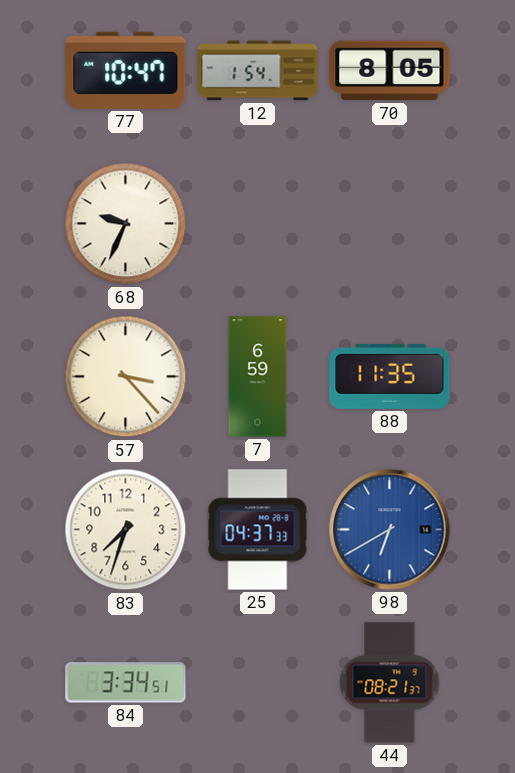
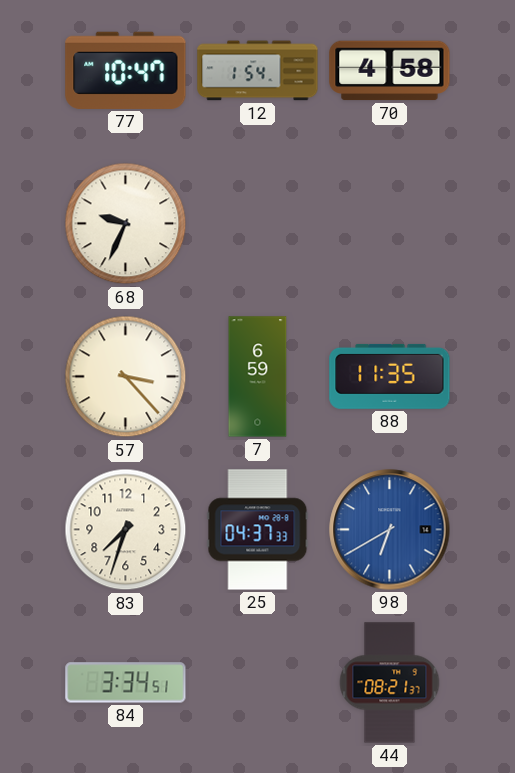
70: 8:05 -> 4:58
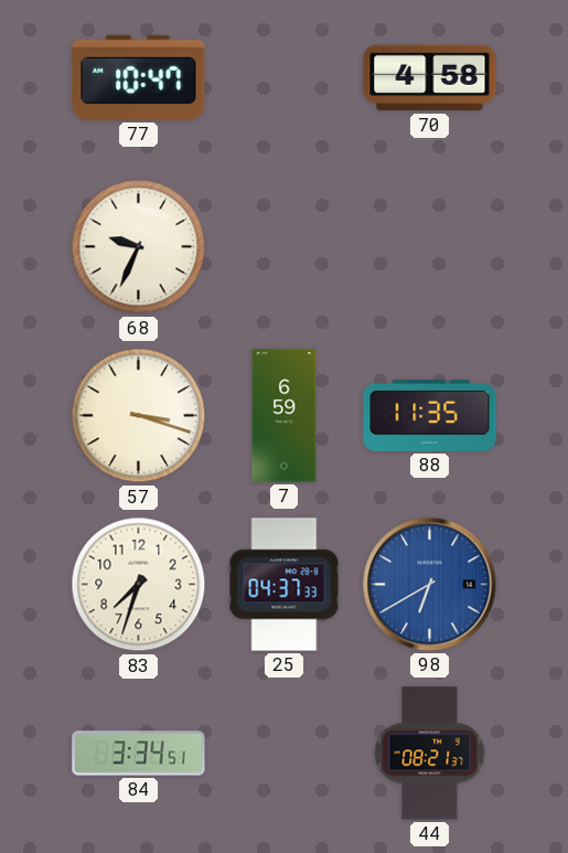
12: 1:54 -> none
57: 3:23 -> 3:18
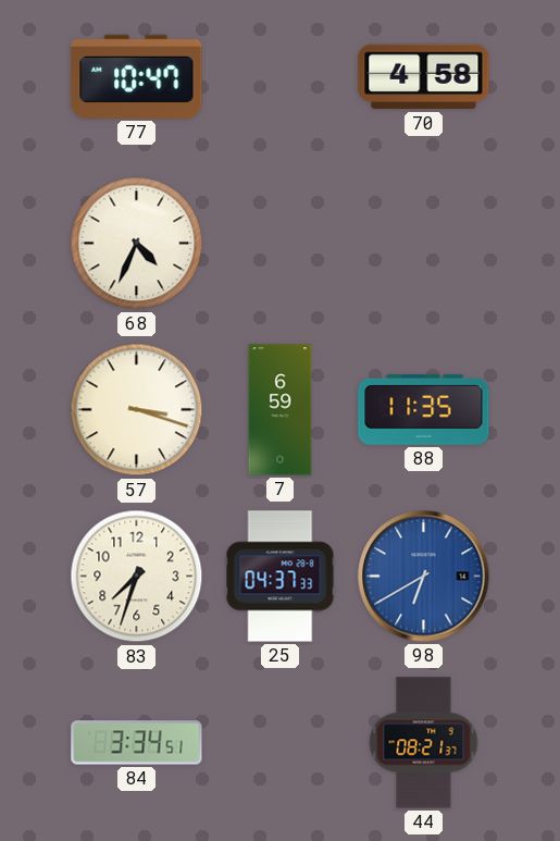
68: 9:34 -> 4:34
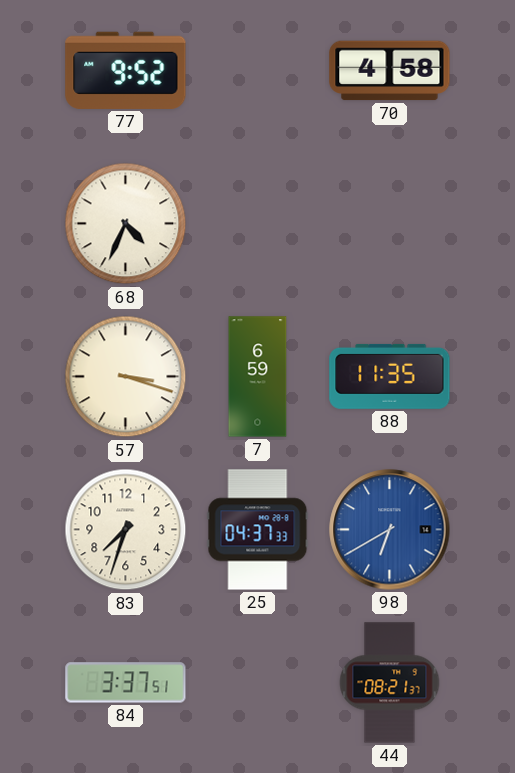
77: 10:47 -> 9:52
84: 3:34 -> 3:37
